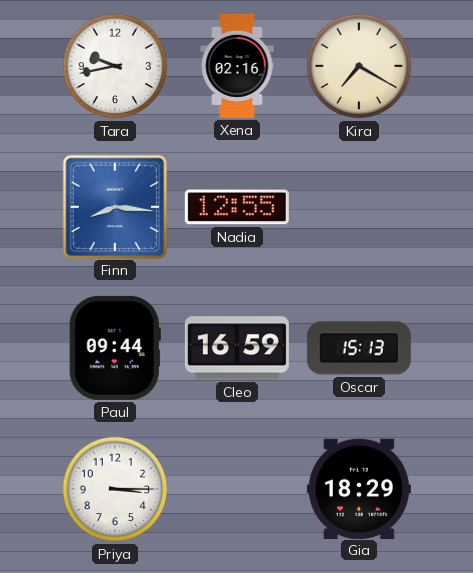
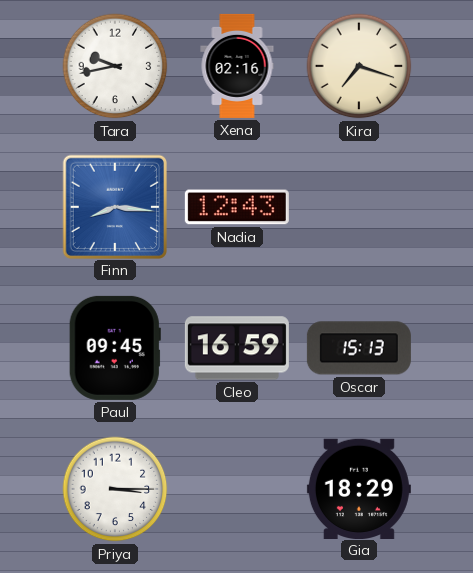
Kira: 7:20 -> 7:18
Nadia: 12:55 -> 12:43
Paul: 09:44 -> 09:45
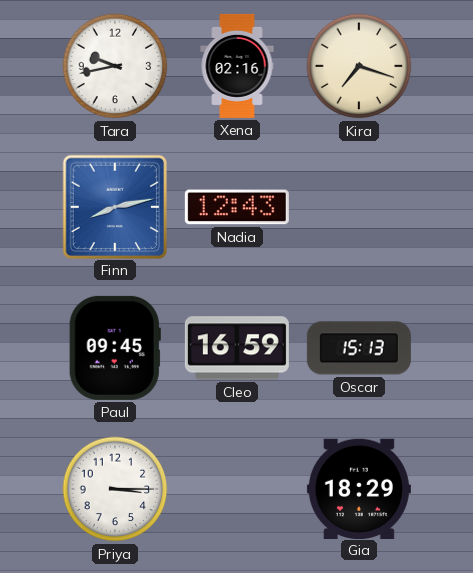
Finn: 8:16 -> 8:13
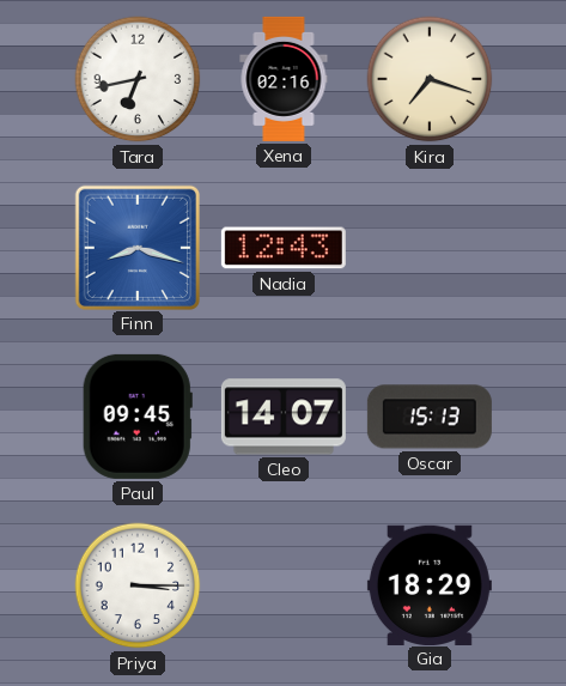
Tara: 9:43 -> 6:43
Finn: 8:13 -> 8:18
Cleo: 16:59 -> 14:07
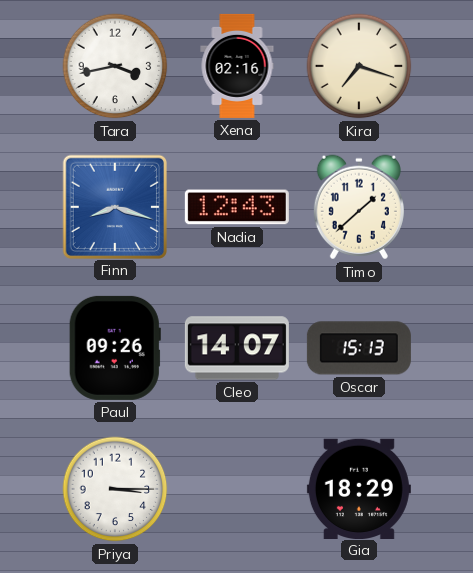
Tara: 6:43 -> 3:43
Timo: none -> 1:38
Paul: 09:45 -> 09:26
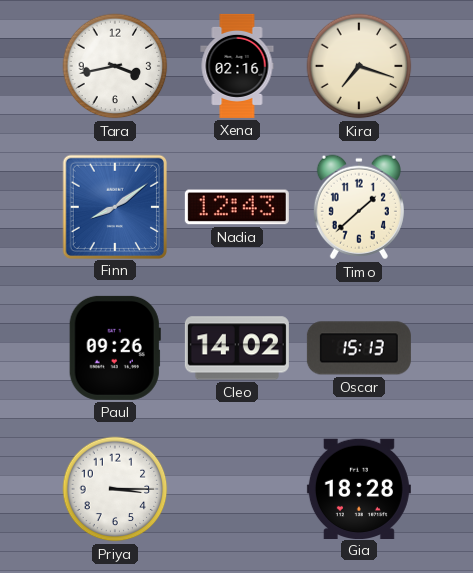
Finn: 8:18 -> 8:09
Cleo: 14:07 -> 14:02
Gia: 18:29 -> 18:28
